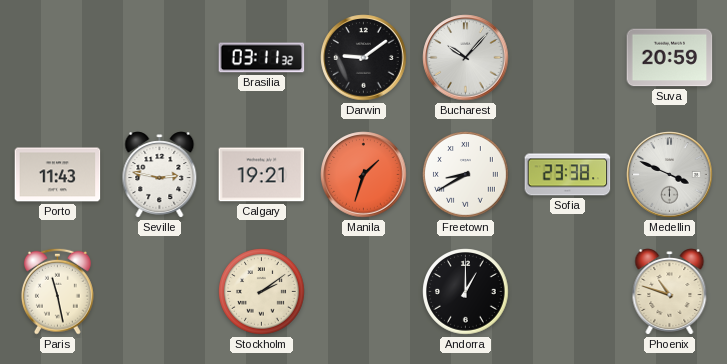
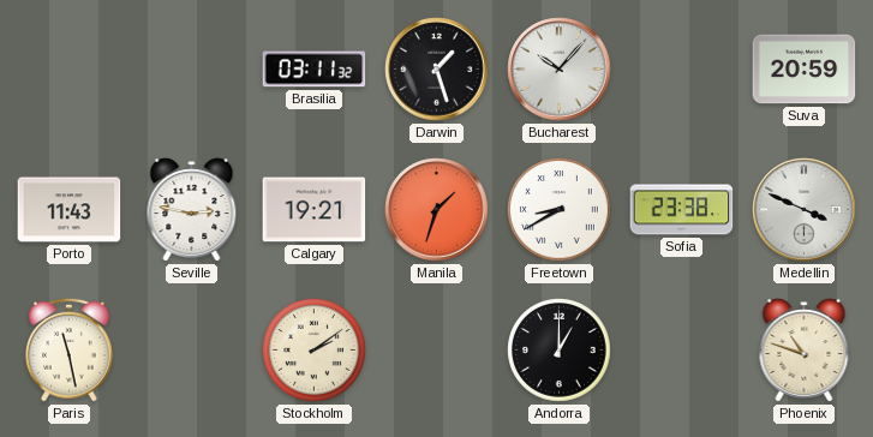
Darwin: 9:09 -> 1:27
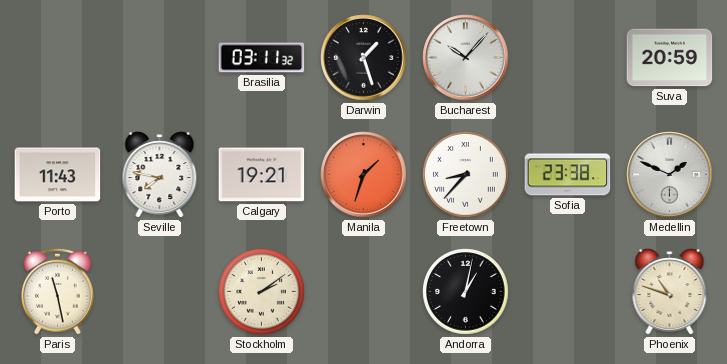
Seville: 2:47 -> 7:47
Freetown: 8:40 -> 8:37
Medellin: 3:49 -> 1:49
Andorra: 1:00 -> 1:02
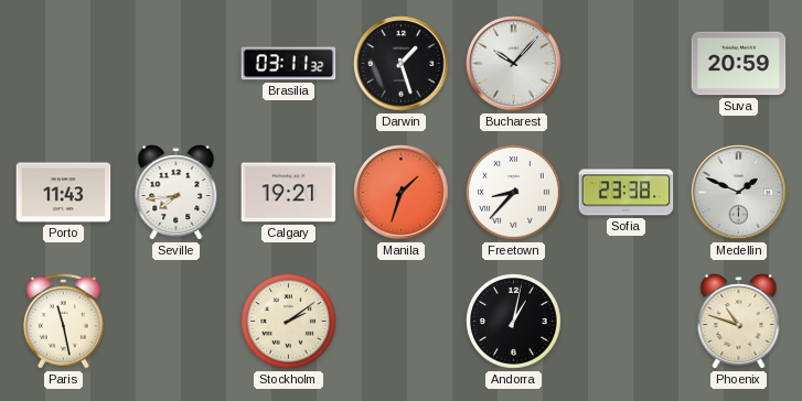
Seville: 7:47 -> 7:44
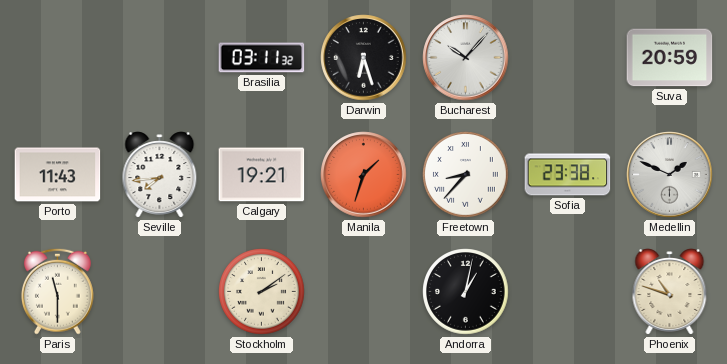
Darwin: 1:27 -> 6:27
Paris: 11:28 -> 11:30
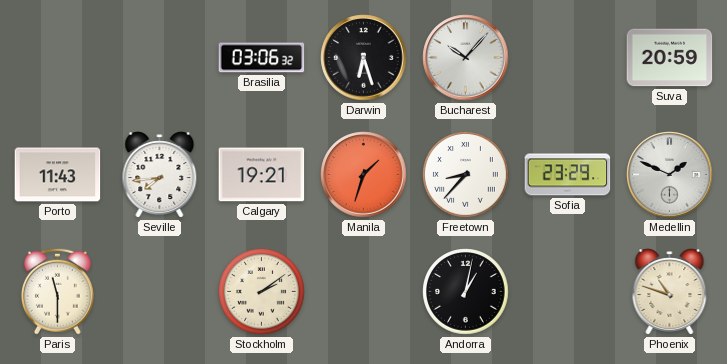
Brasilia: 03:11 -> 03:06
Sofia: 23:38 -> 23:29
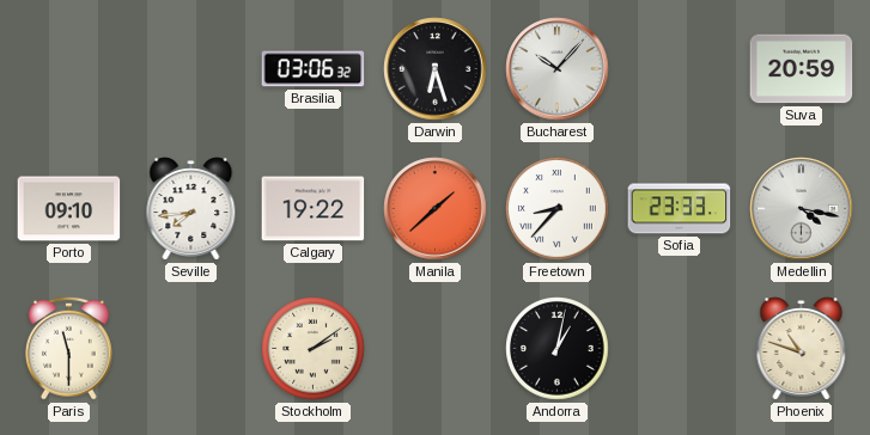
Porto: 11:43 -> 09:10
Calgary: 19:21 -> 19:22
Manila: 1:33 -> 1:38
Sofia: 23:29 -> 23:33
Medellin: 1:49 -> 4:17
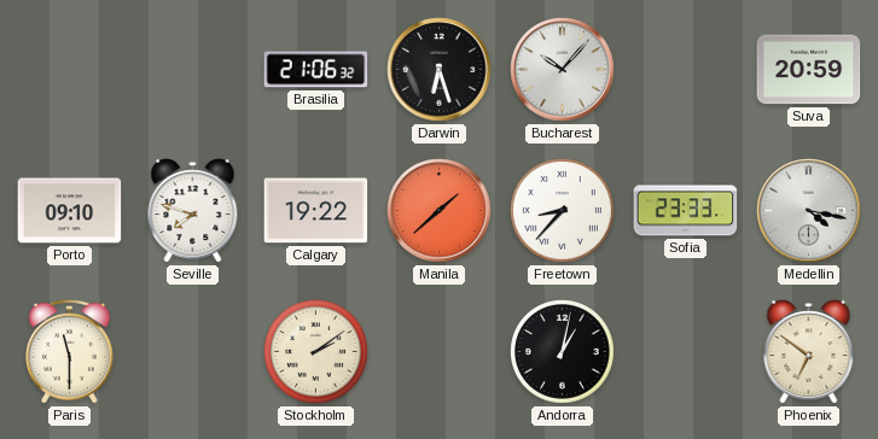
Brasilia: 03:06 -> 21:06
Seville: 7:44 -> 7:48
Phoenix: 10:48 -> 6:51
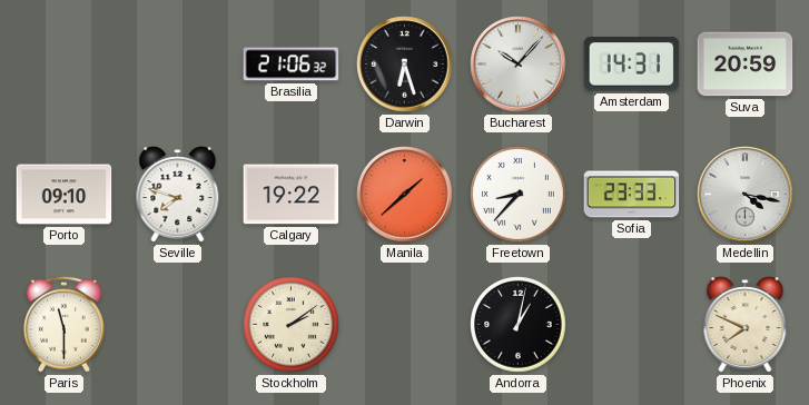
Amsterdam: none -> 14:31
Phoenix: 6:51 -> 7:49
